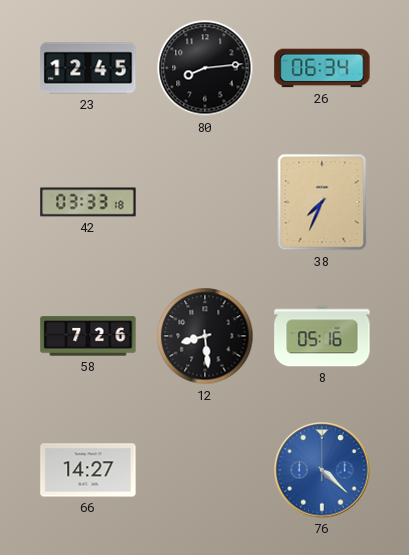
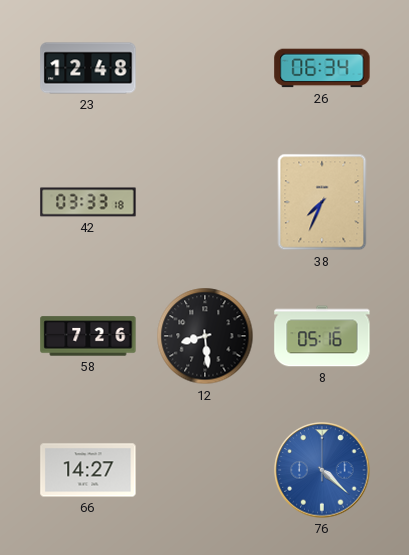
23: 12:45 -> 12:48
80: 8:14 -> none
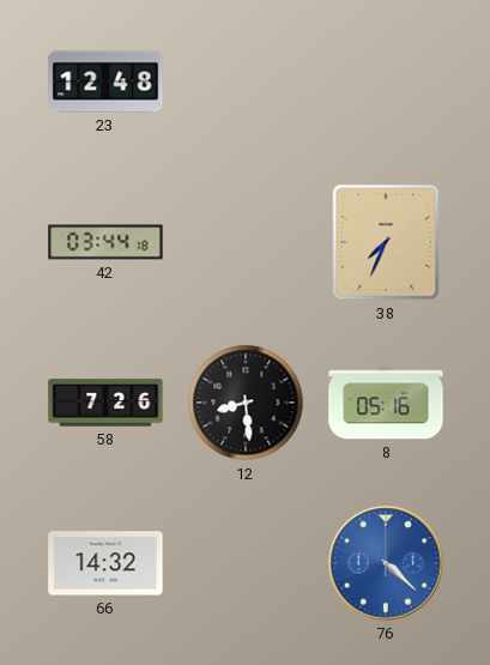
26: 06:34 -> none
42: 03:33 -> 03:44
66: 14:27 -> 14:32
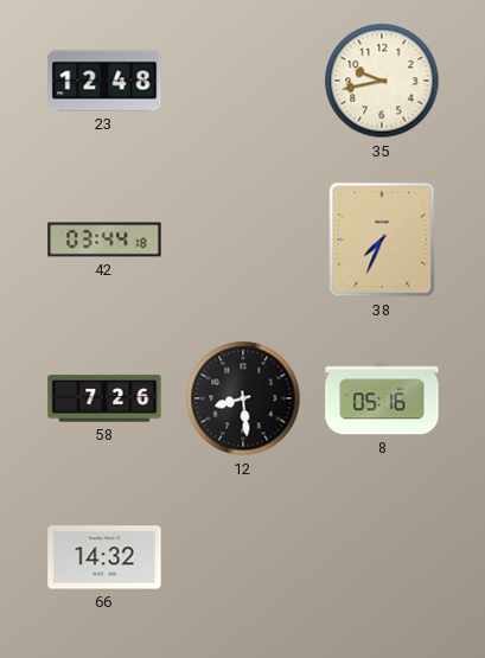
35: none -> 9:43
76: 4:22 -> none
